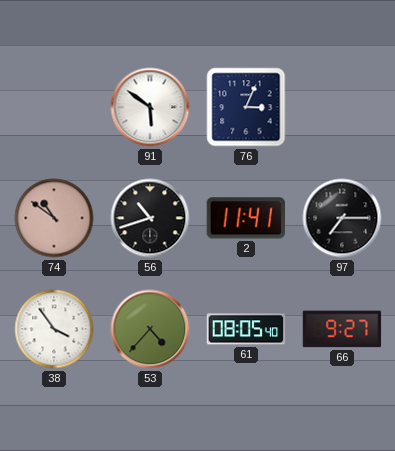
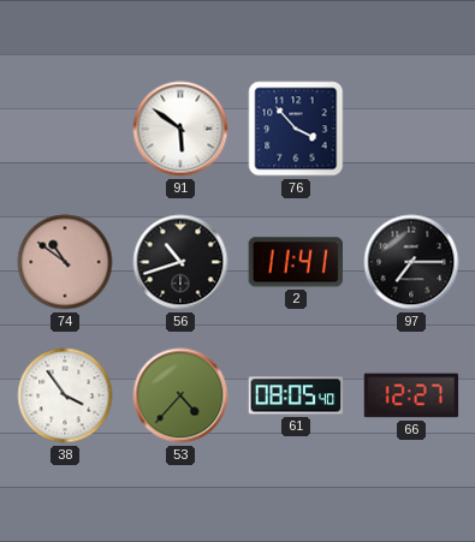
76: 3:04 -> 3:53
66: 9:27 -> 12:27
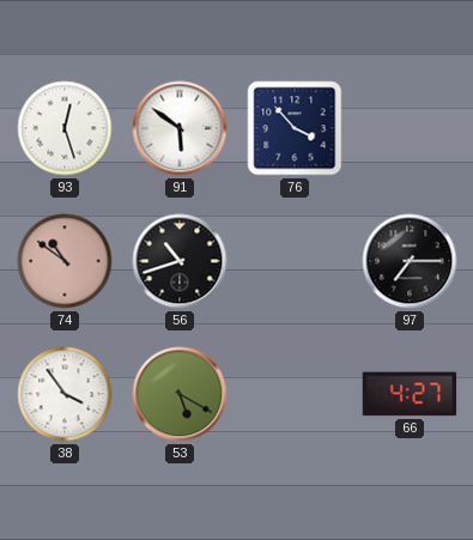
93: none -> 12:27
2: 11:41 -> none
53: 4:37 -> 5:20
61: 08:05 -> none
66: 12:27 -> 4:27
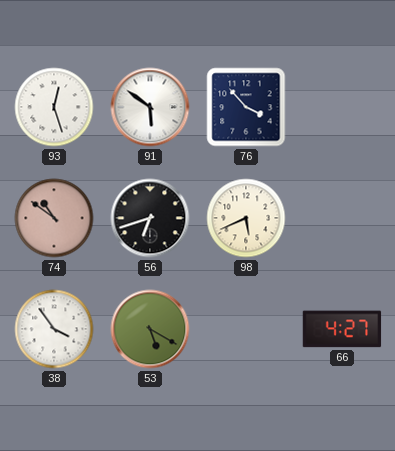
56: 10:42 -> 6:42
98: none -> 5:41
97: 7:15 -> none
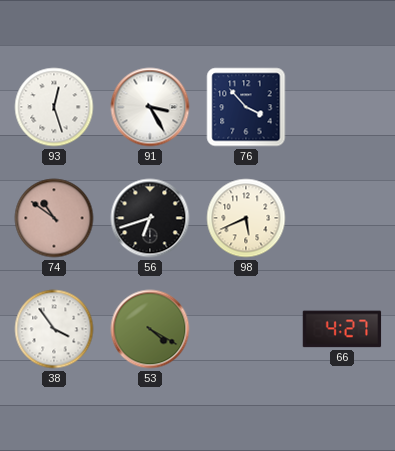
91: 5:51 -> 3:25
53: 5:20 -> 4:20
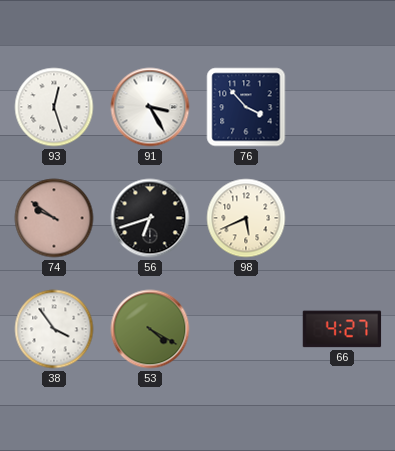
74: 10:51 -> 9:51
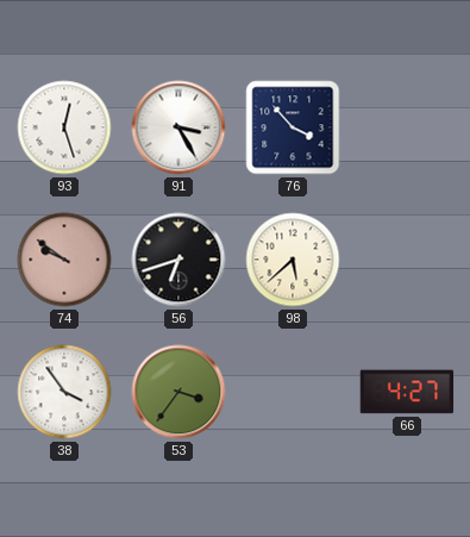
98: 5:41 -> 5:38
53: 4:20 -> 3:36
